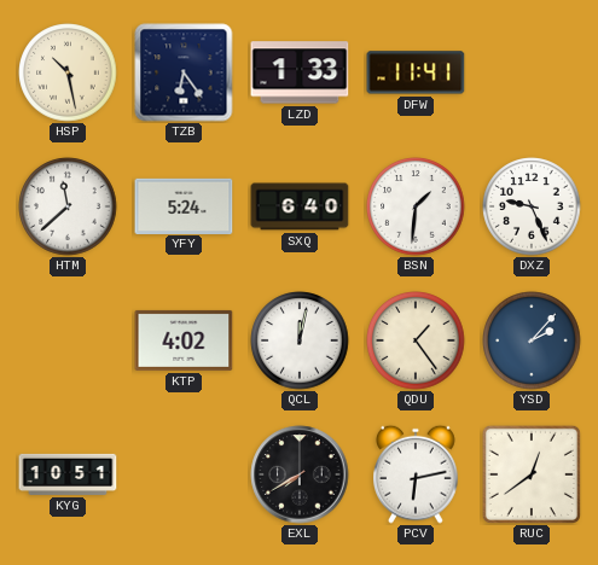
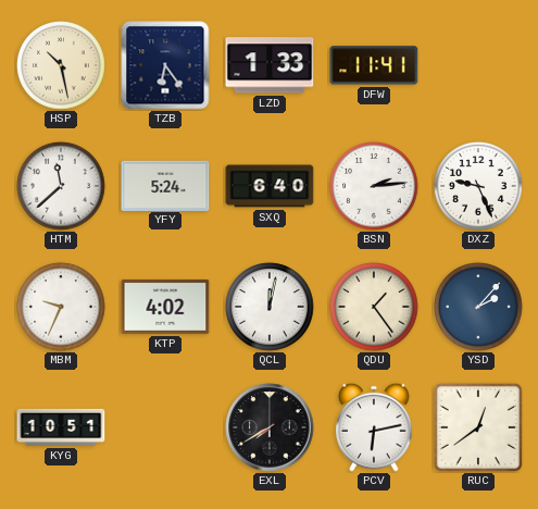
BSN: 1:31 -> 2:14
MBM: none -> 9:34
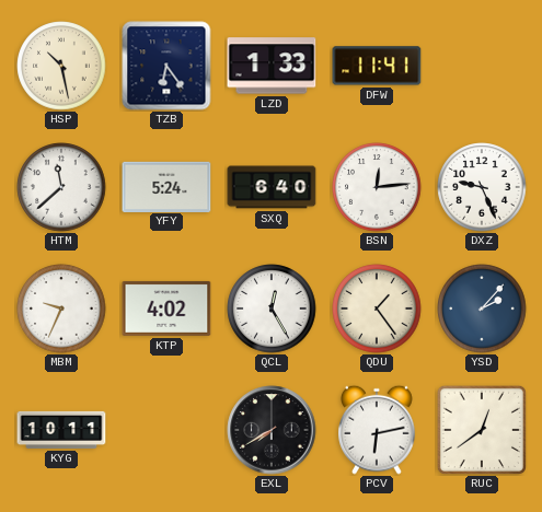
BSN: 2:14 -> 12:14
QCL: 12:02 -> 12:25
KYG: 10:51 -> 10:11
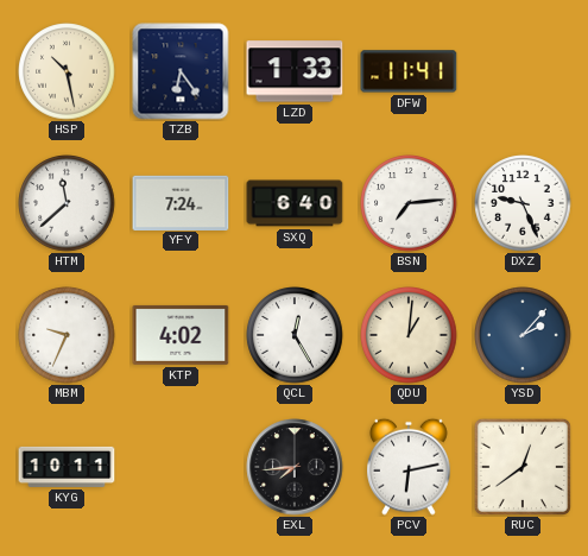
YFY: 5:24 -> 7:24
BSN: 12:14 -> 7:14
QDU: 1:24 -> 1:01
EXL: 7:40 -> 7:44
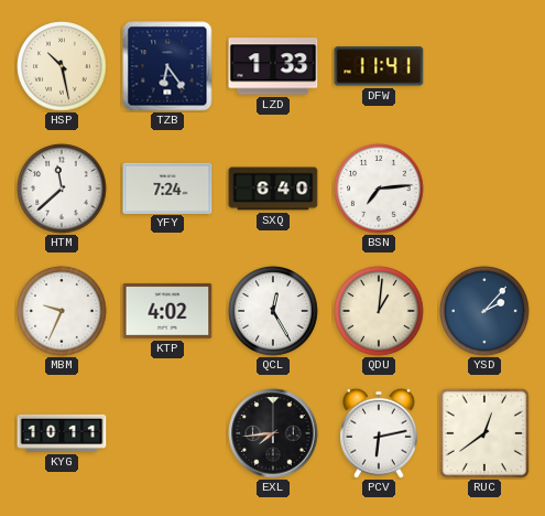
DXZ: 9:26 -> none
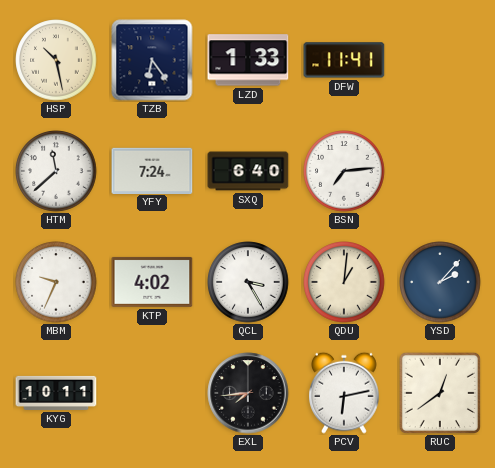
QCL: 12:25 -> 3:25
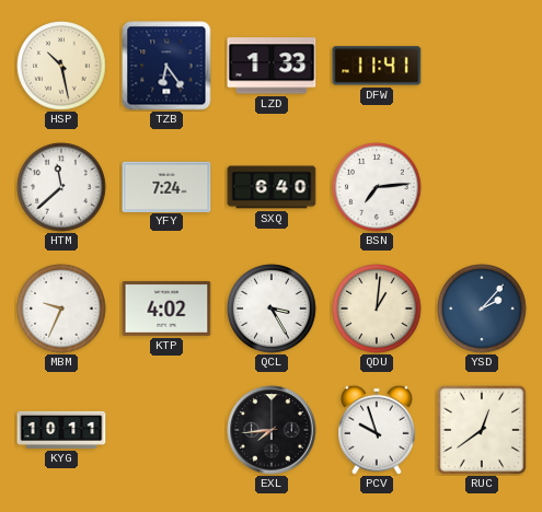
PCV: 6:13 -> 9:57
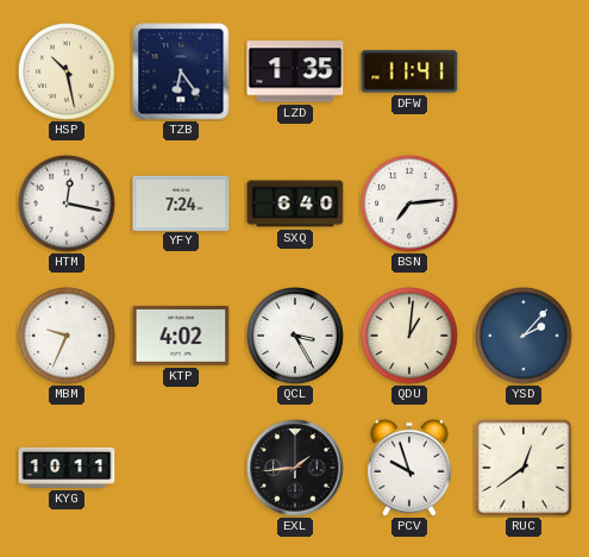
LZD: 1:33 -> 1:35
HTM: 11:38 -> 12:17
EXL: 7:44 -> 1:44
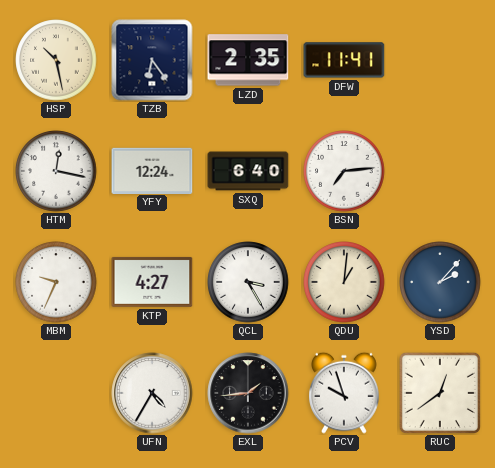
LZD: 1:35 -> 2:35
YFY: 7:24 -> 12:24
KTP: 4:02 -> 4:27
KYG: 10:11 -> none
UFN: none -> 4:35
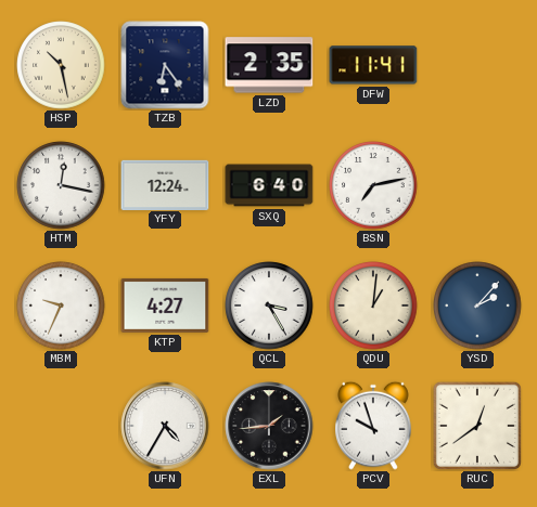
BSN: 7:14 -> 7:13
